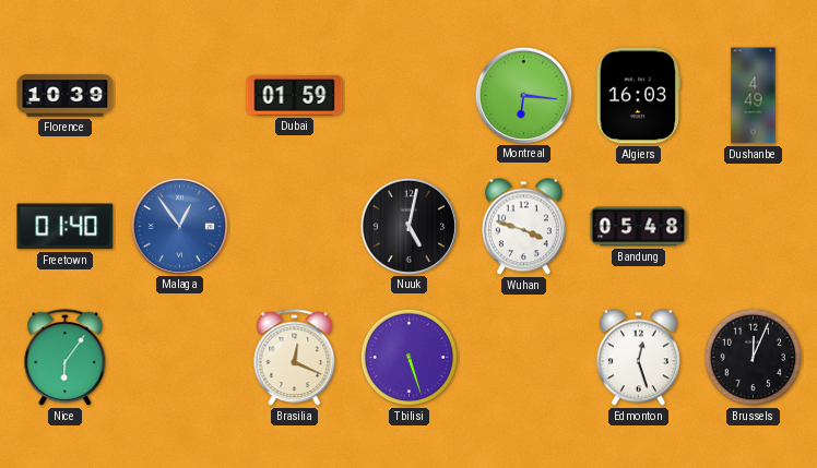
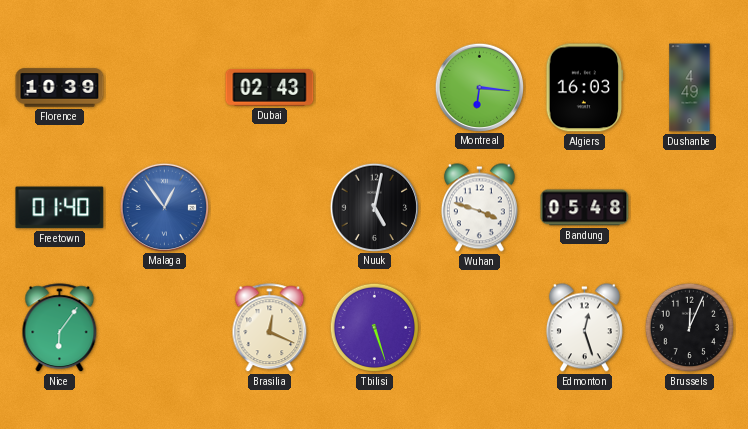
Dubai: 01:59 -> 02:43
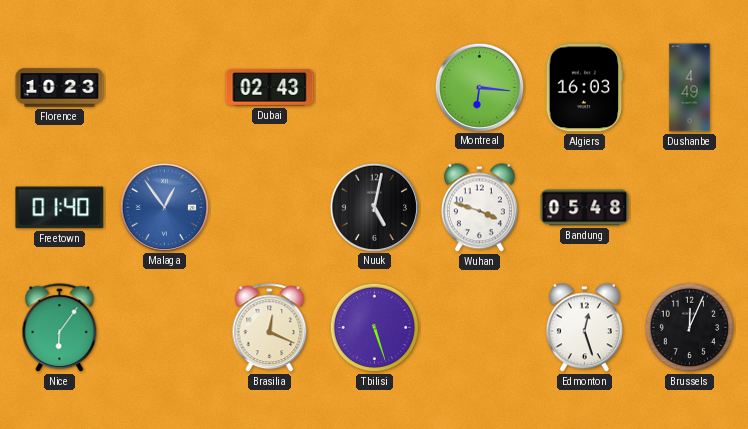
Florence: 10:39 -> 10:23
